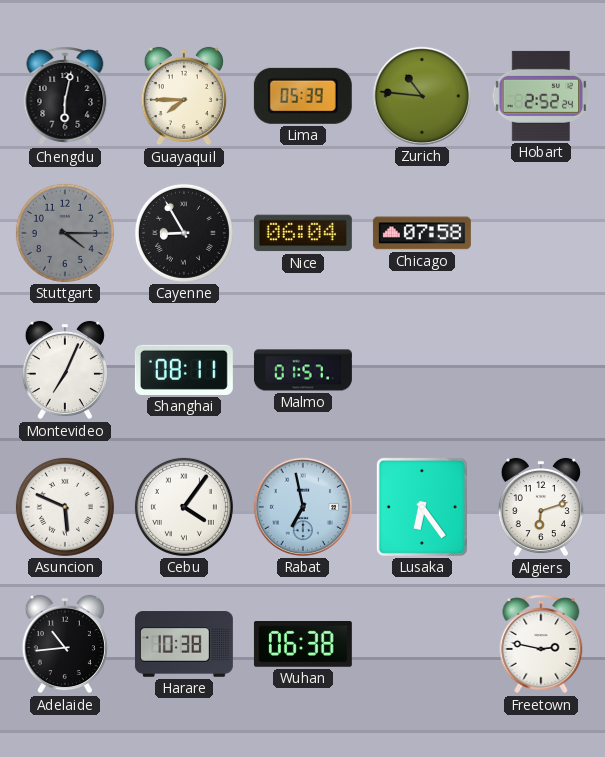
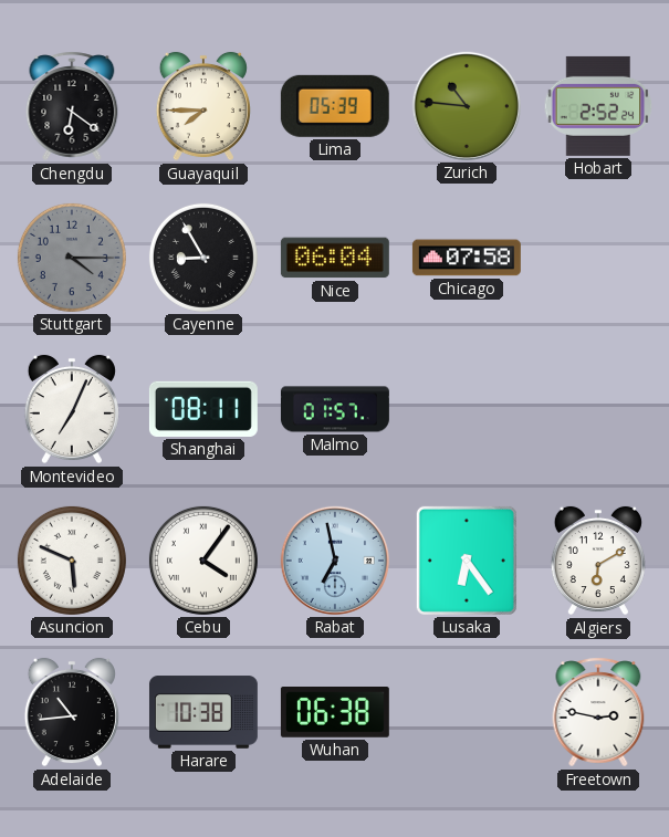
Chengdu: 6:02 -> 6:21
Algiers: 6:12 -> 6:10
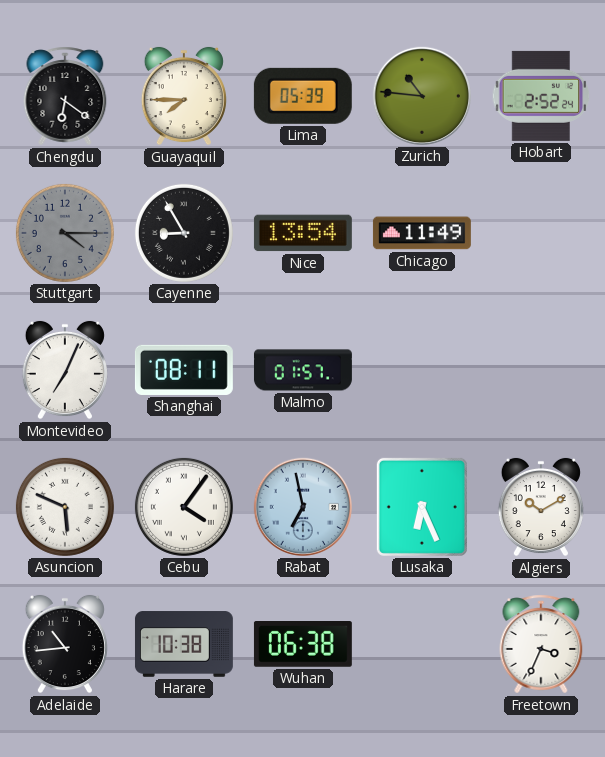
Nice: 06:04 -> 13:54
Chicago: 07:58 -> 11:49
Lusaka: 6:24 -> 6:26
Algiers: 6:10 -> 10:10
Freetown: 2:47 -> 3:34
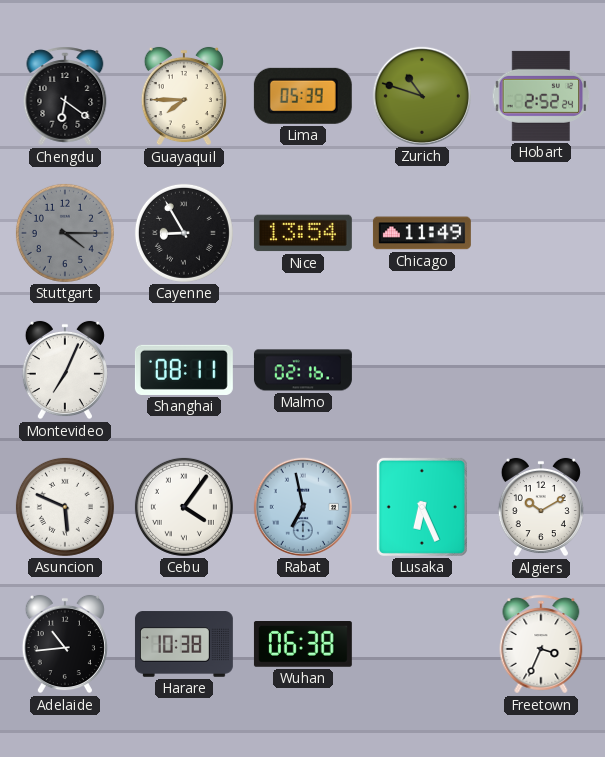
Zurich: 10:46 -> 10:48
Malmo: 01:57 -> 02:16
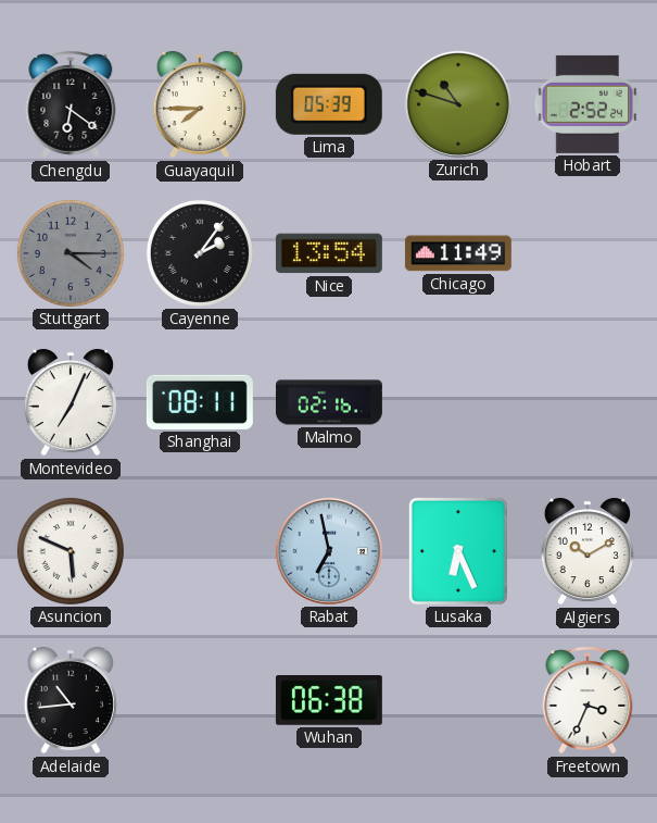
Cayenne: 8:55 -> 2:06
Cebu: 4:06 -> none
Harare: 10:38 -> none
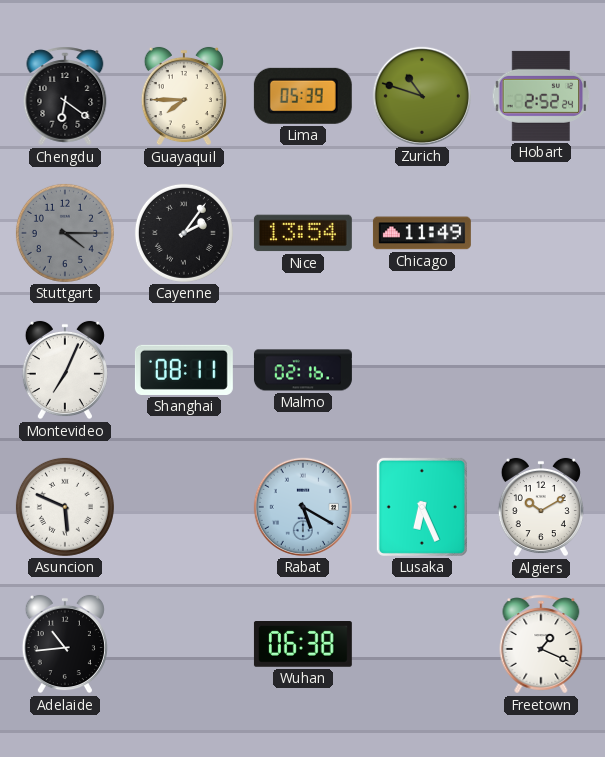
Rabat: 6:58 -> 5:20
Freetown: 3:34 -> 1:19
